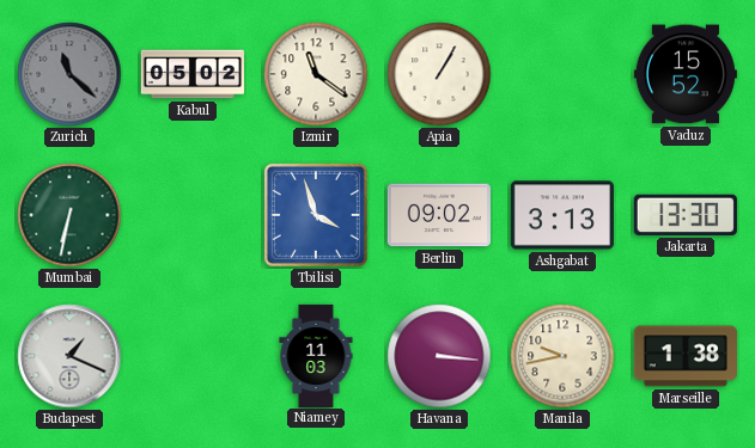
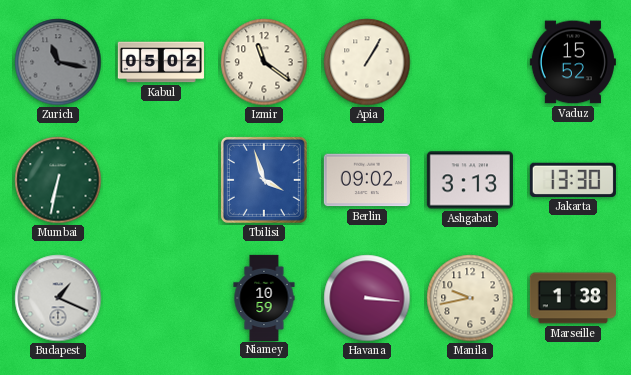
Zurich: 11:22 -> 11:17
Niamey: 11:03 -> 10:59
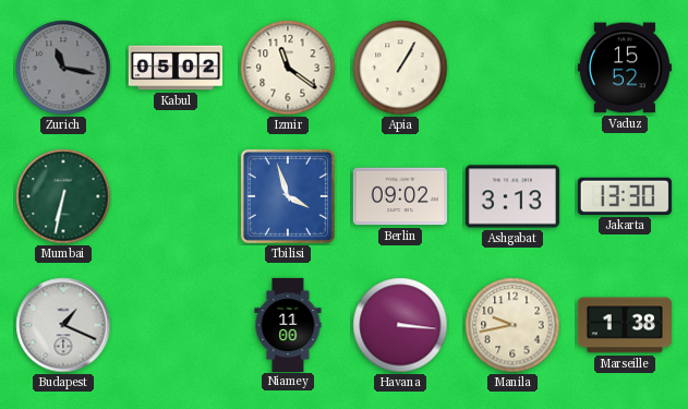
Niamey: 10:59 -> 11:00
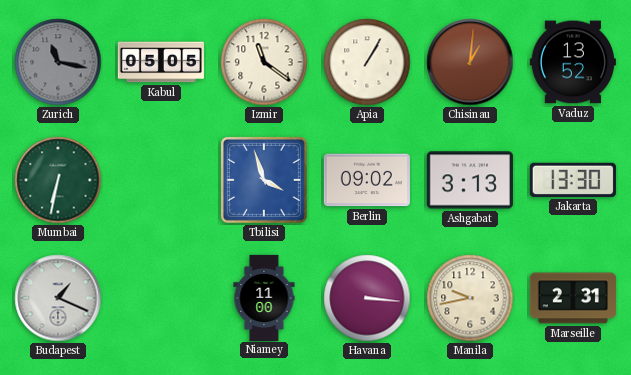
Kabul: 05:02 -> 05:05
Chisinau: none -> 1:01
Vaduz: 15:52 -> 13:52
Marseille: 1:38 -> 2:31
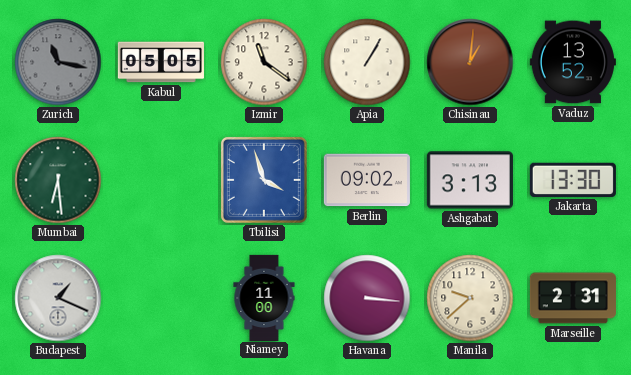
Mumbai: 6:32 -> 6:29
Manila: 9:43 -> 9:38
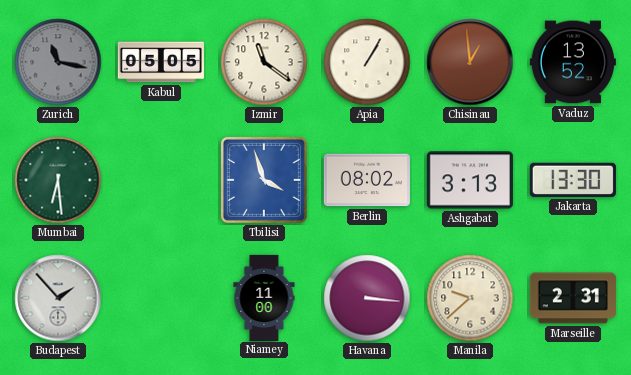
Chisinau: 1:01 -> 12:59
Berlin: 09:02 -> 08:02
Budapest: 1:19 -> 1:53
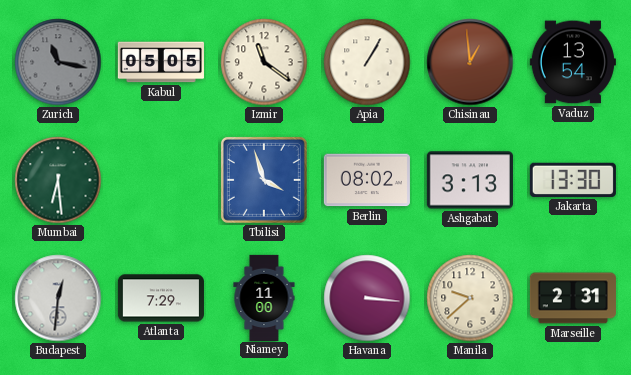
Vaduz: 13:52 -> 13:54
Budapest: 1:53 -> 12:31
Atlanta: none -> 7:29
